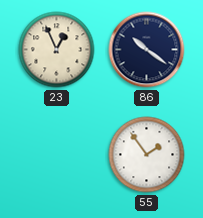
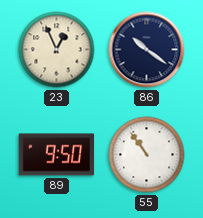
89: none -> 9:50
55: 1:54 -> 10:54
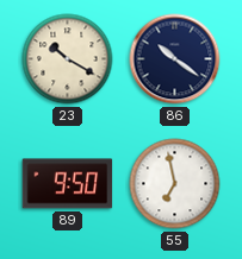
23: 12:56 -> 10:20
55: 10:54 -> 6:58
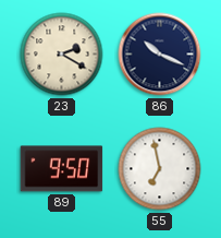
23: 10:20 -> 2:20
86: 10:21 -> 10:19
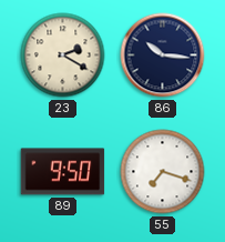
86: 10:19 -> 10:16
55: 6:58 -> 7:18
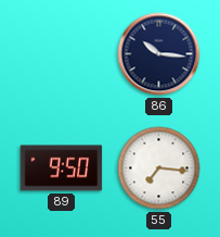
23: 2:20 -> none
55: 7:18 -> 7:16
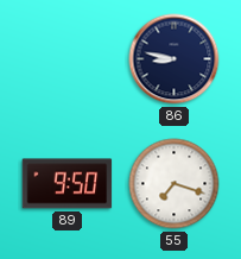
86: 10:16 -> 8:47
55: 7:16 -> 7:18
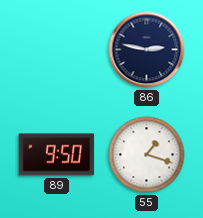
86: 8:47 -> 2:47
55: 7:18 -> 1:18
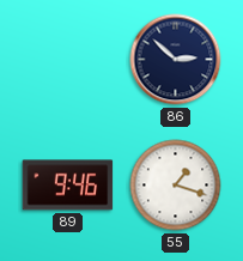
86: 2:47 -> 2:52
89: 9:50 -> 9:46
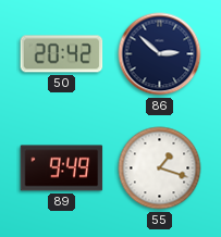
50: none -> 20:42
89: 9:46 -> 9:49
